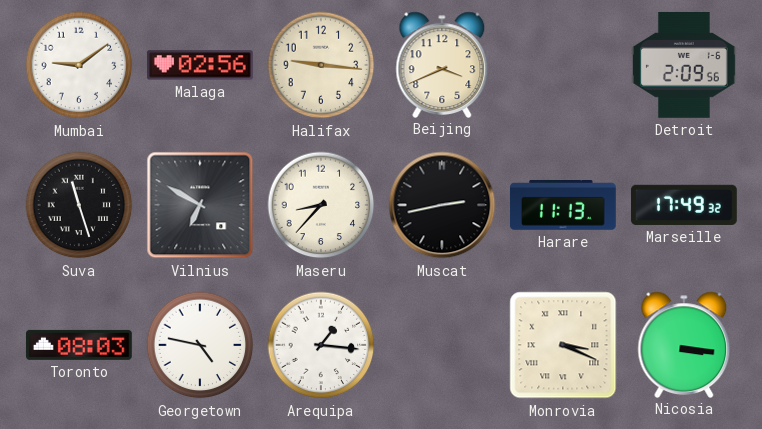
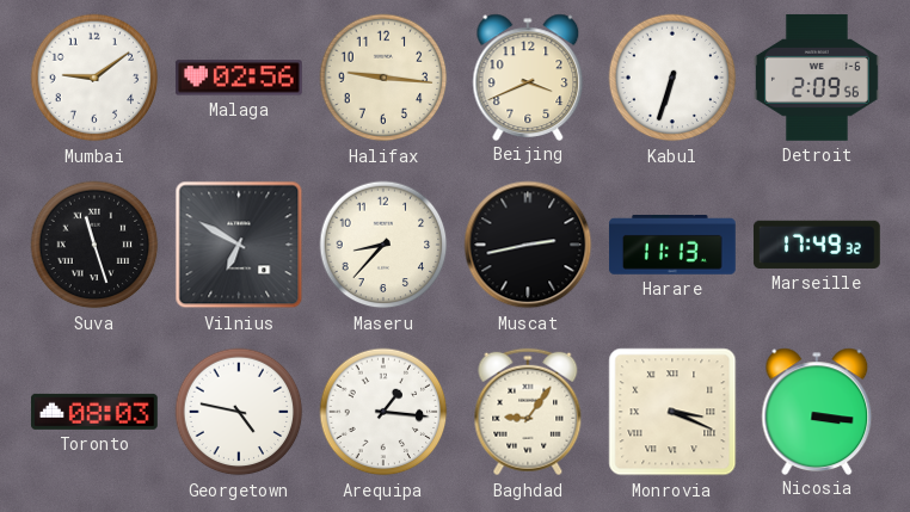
Kabul: none -> 6:33
Baghdad: none -> 9:06
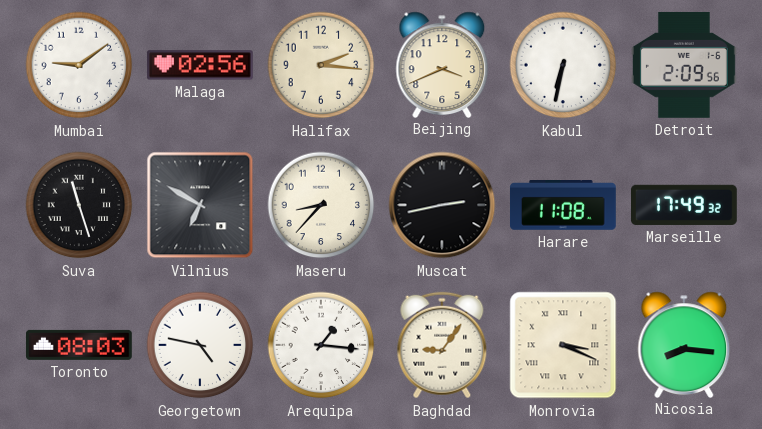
Halifax: 9:16 -> 2:16
Kabul: 6:33 -> 6:32
Harare: 11:13 -> 11:08
Nicosia: 3:16 -> 8:16
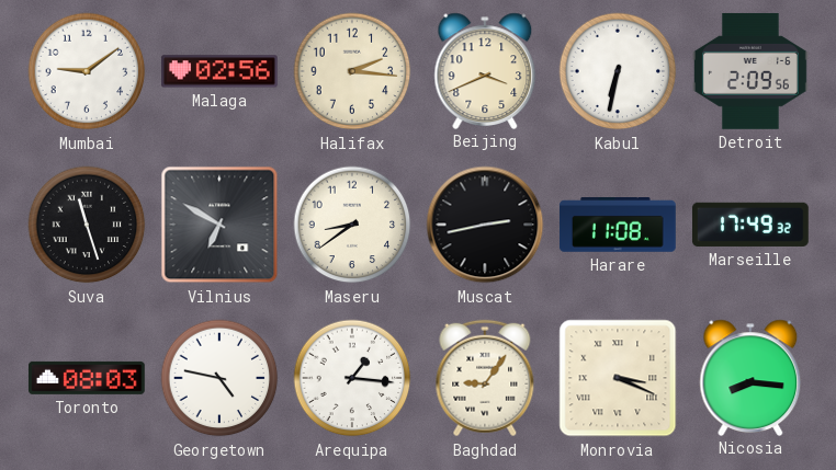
Maseru: 8:37 -> 8:39
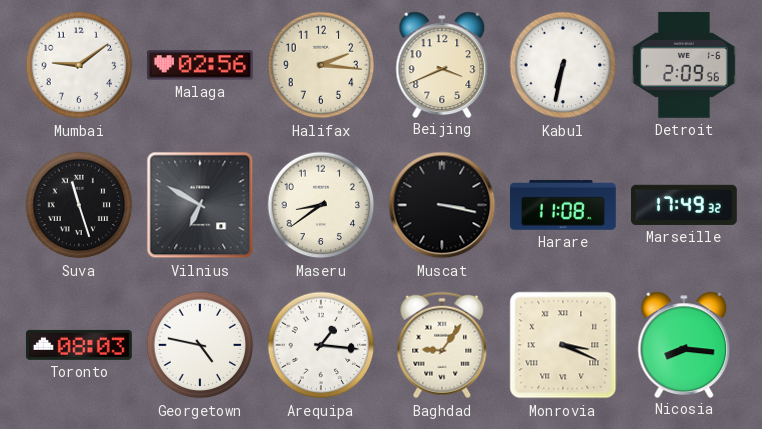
Muscat: 2:43 -> 3:17
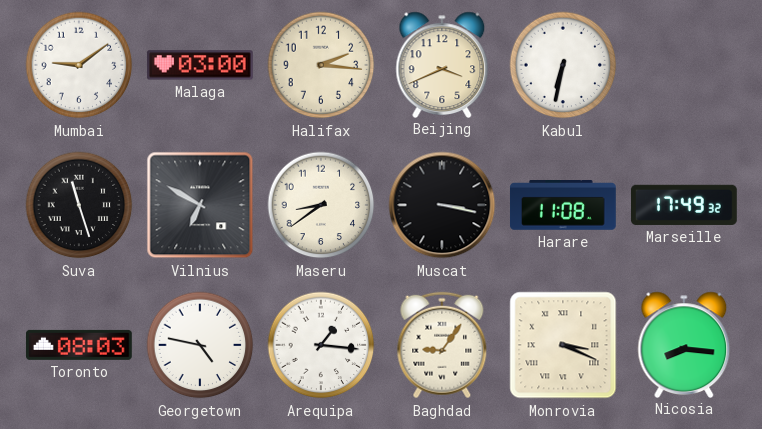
Malaga: 02:56 -> 03:00
Detroit: 2:09 -> none
